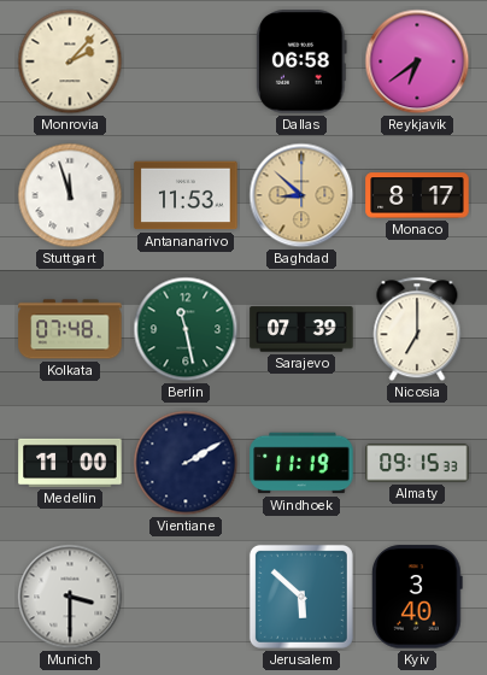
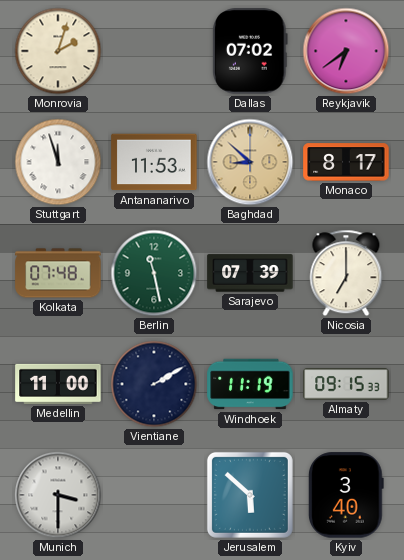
Monrovia: 2:07 -> 2:03
Dallas: 06:58 -> 07:02
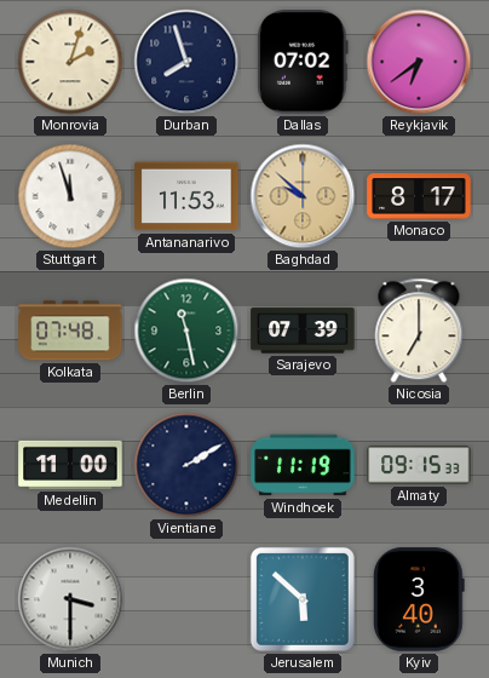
Durban: none -> 7:57
Baghdad: 8:52 -> 9:52
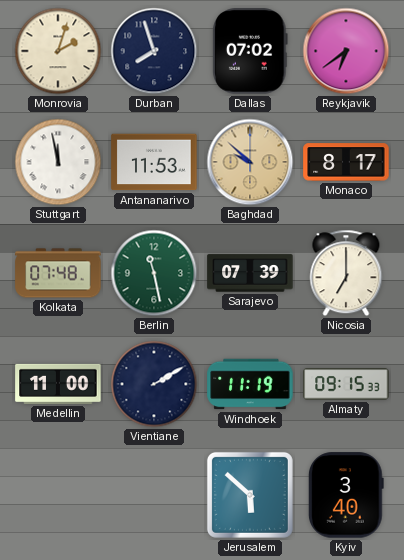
Stuttgart: 11:57 -> 11:58
Munich: 3:30 -> none
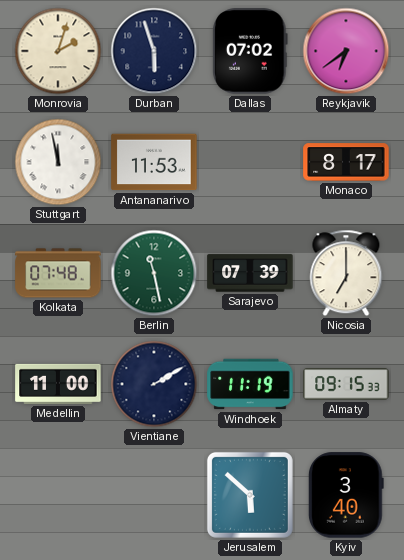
Durban: 7:57 -> 5:57
Baghdad: 9:52 -> none
